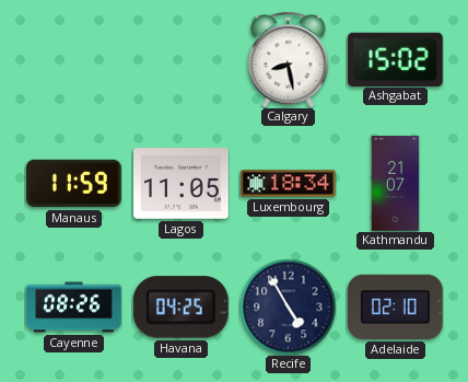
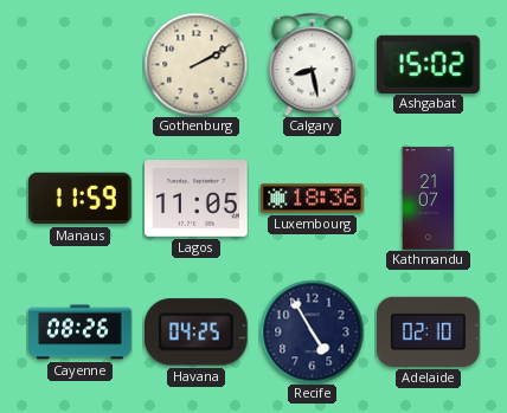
Gothenburg: none -> 2:10
Luxembourg: 18:34 -> 18:36
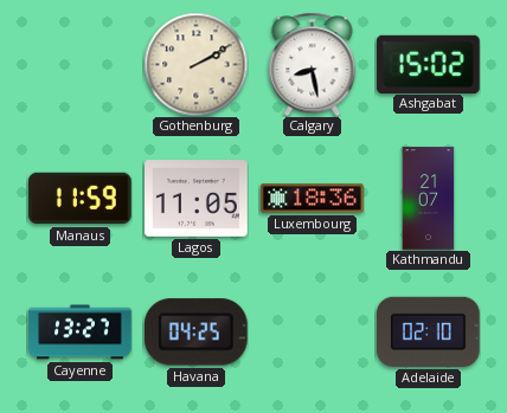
Cayenne: 08:26 -> 13:27
Recife: 4:55 -> none
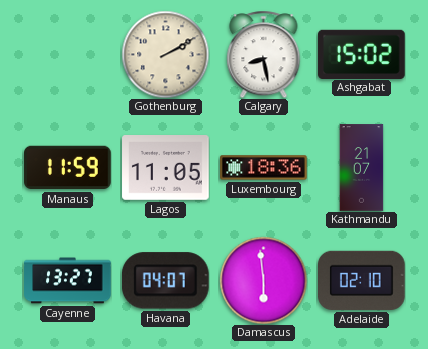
Havana: 04:25 -> 04:07
Damascus: none -> 5:59
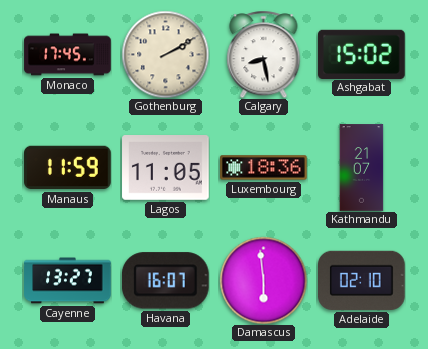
Monaco: none -> 17:45
Havana: 04:07 -> 16:07
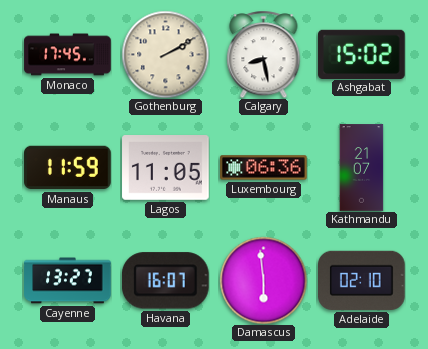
Luxembourg: 18:36 -> 06:36
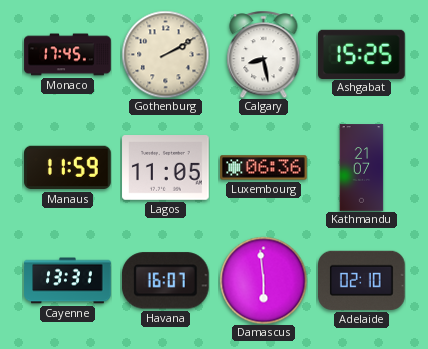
Ashgabat: 15:02 -> 15:25
Cayenne: 13:27 -> 13:31
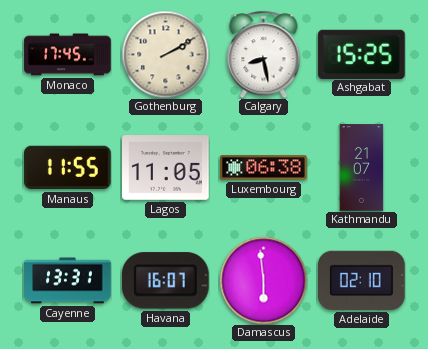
Manaus: 11:59 -> 11:55
Luxembourg: 06:36 -> 06:38
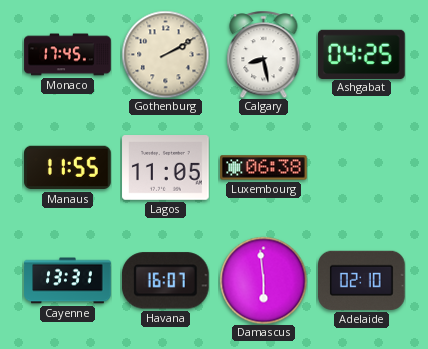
Ashgabat: 15:25 -> 04:25
Kathmandu: 21:07 -> none
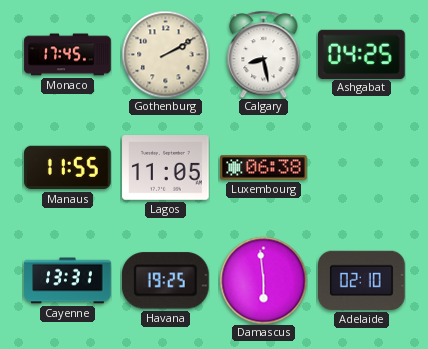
Havana: 16:07 -> 19:25
